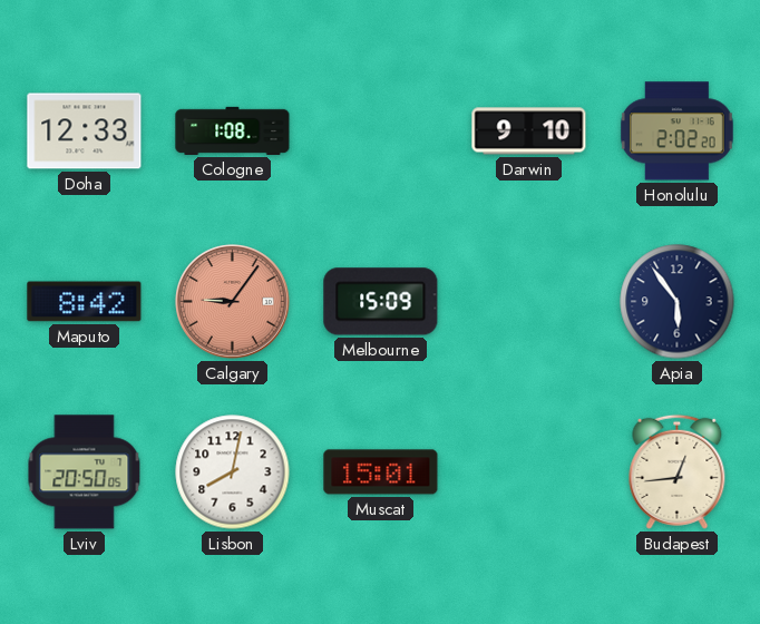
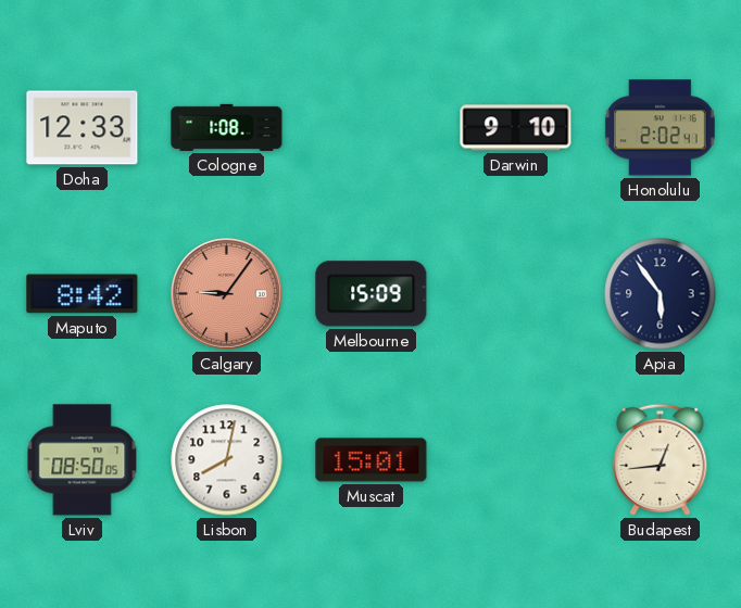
Honolulu: 2:02:20 -> 2:02:41
Lviv: 20:50 -> 08:50
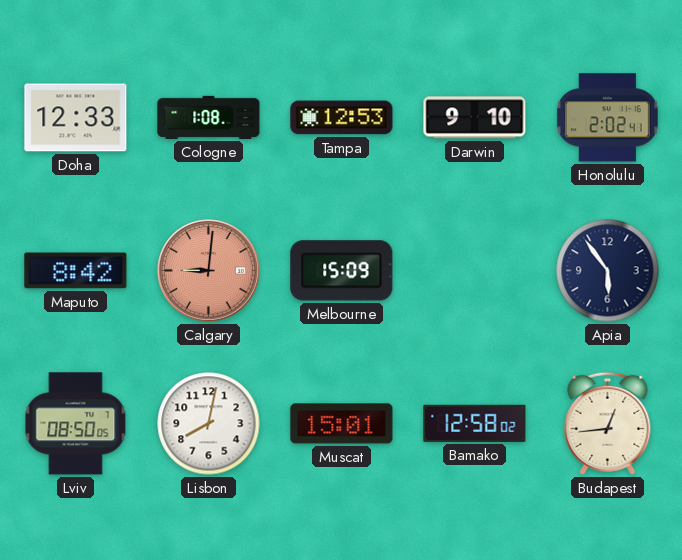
Tampa: none -> 12:53
Calgary: 9:06 -> 9:01
Bamako: none -> 12:58
